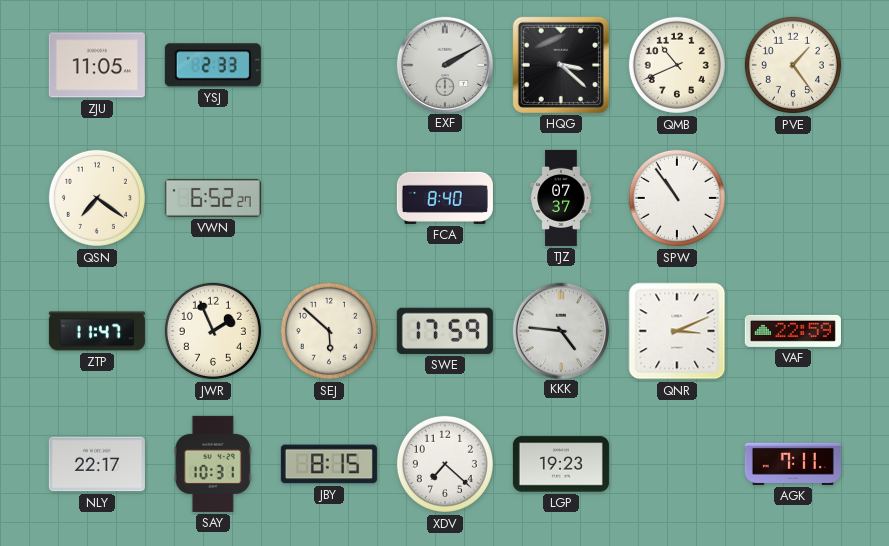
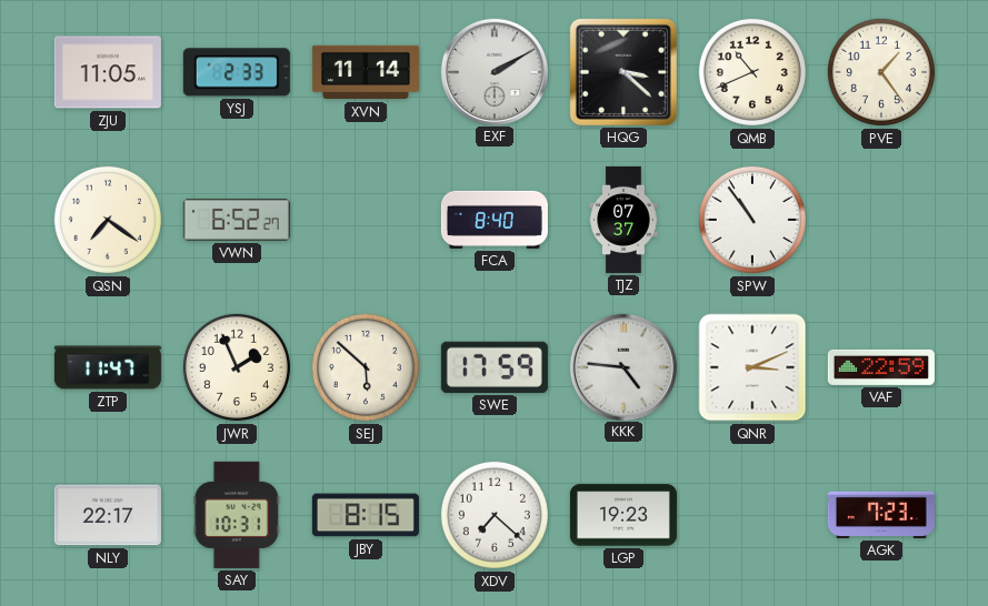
XVN: none -> 11:14
AGK: 7:11 -> 7:23
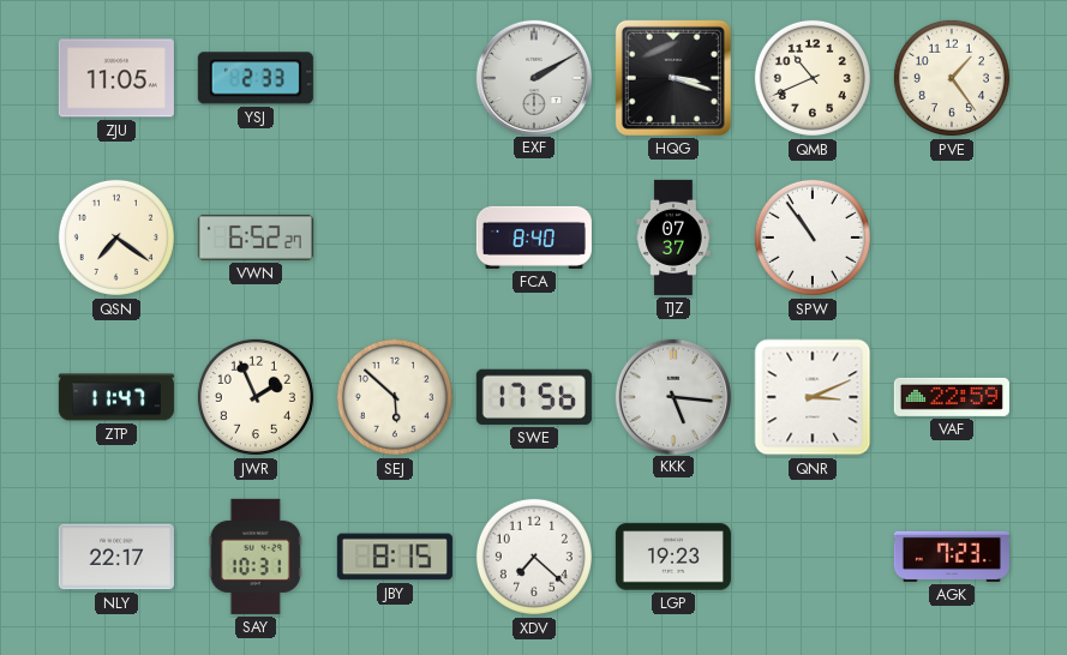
XVN: 11:14 -> none
HQG: 3:22 -> 3:18
SWE: 17:59 -> 17:56
KKK: 4:46 -> 5:16
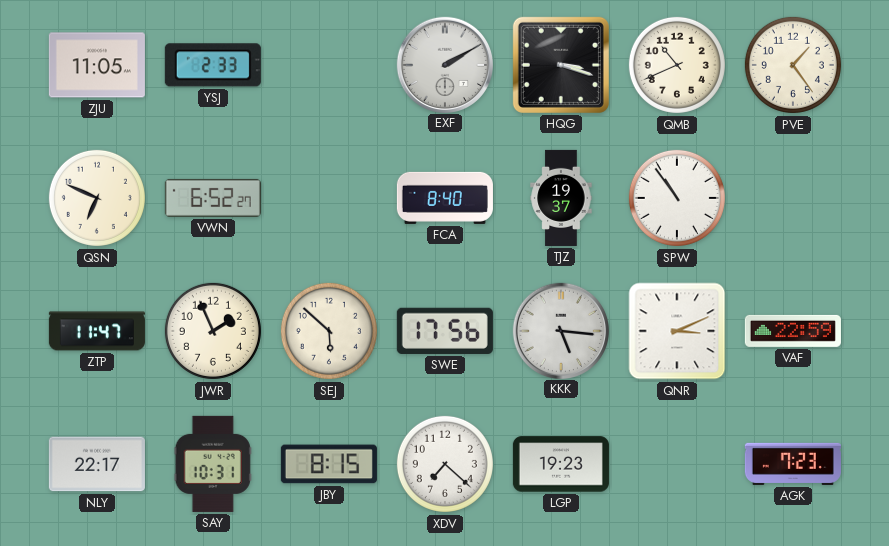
QSN: 7:21 -> 6:49
TJZ: 07:37 -> 19:37
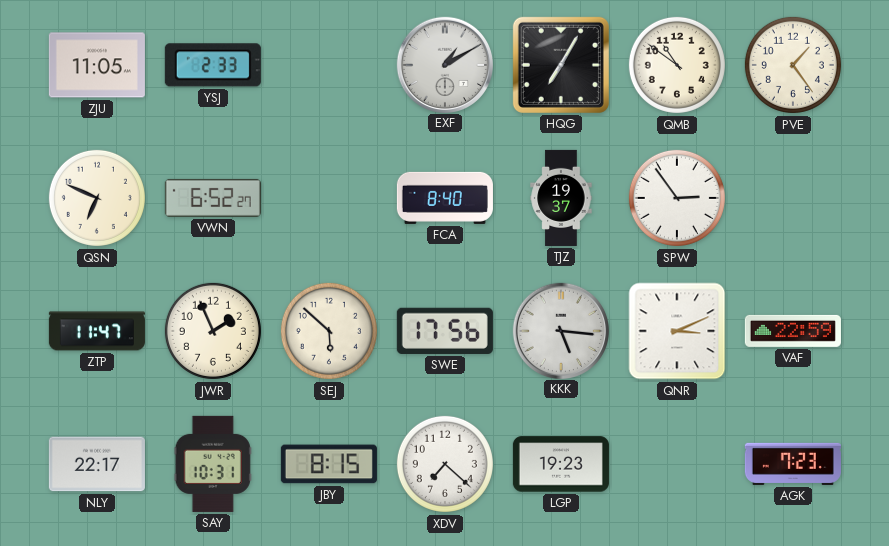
EXF: 2:10 -> 1:10
HQG: 3:18 -> 7:05
QMB: 10:41 -> 10:51
SPW: 10:54 -> 2:54
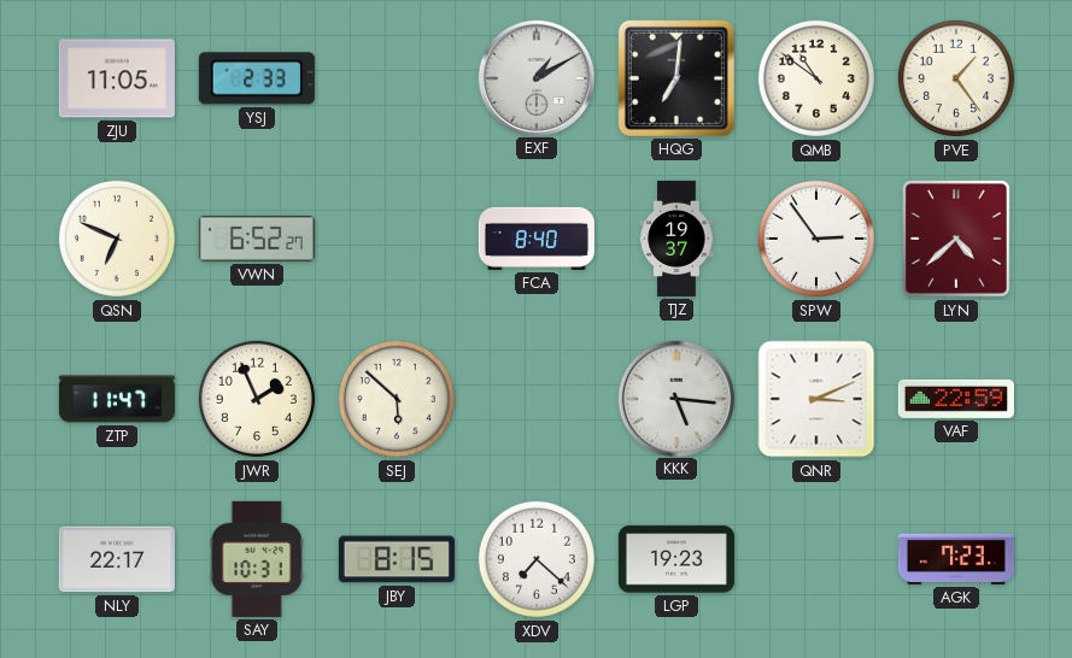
HQG: 7:05 -> 7:01
LYN: none -> 4:38
SWE: 17:56 -> none
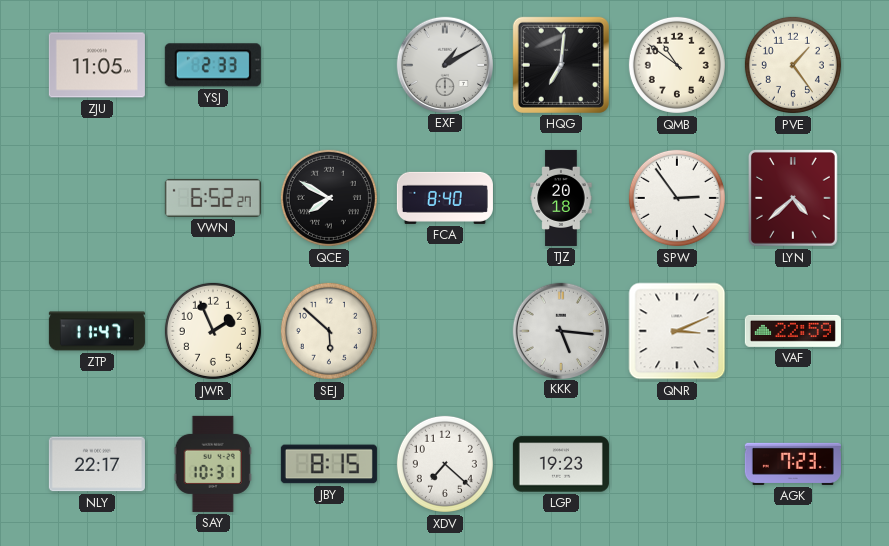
QSN: 6:49 -> none
QCE: none -> 7:50
TJZ: 19:37 -> 20:18
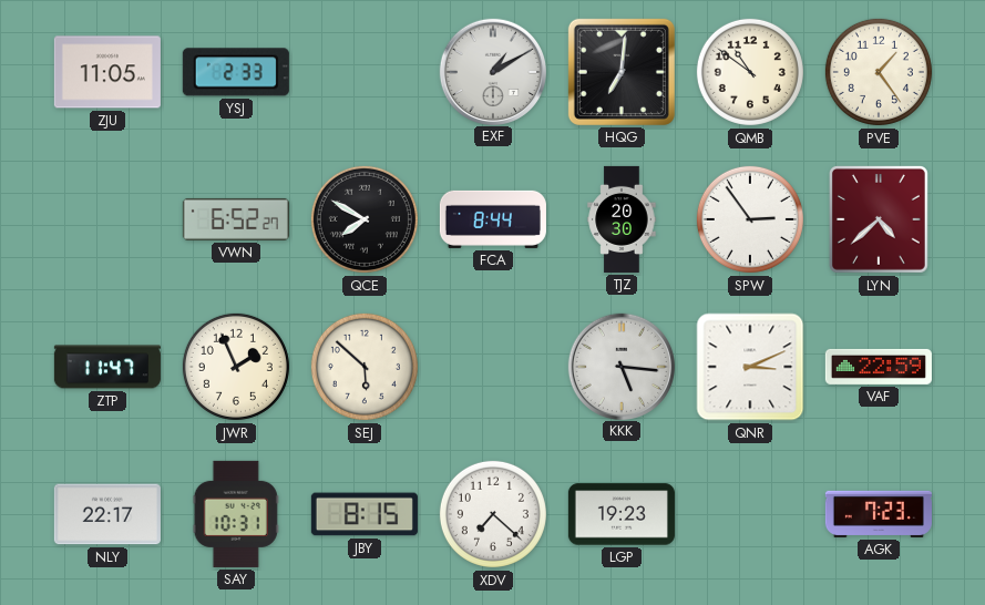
FCA: 8:40 -> 8:44
TJZ: 20:18 -> 20:30
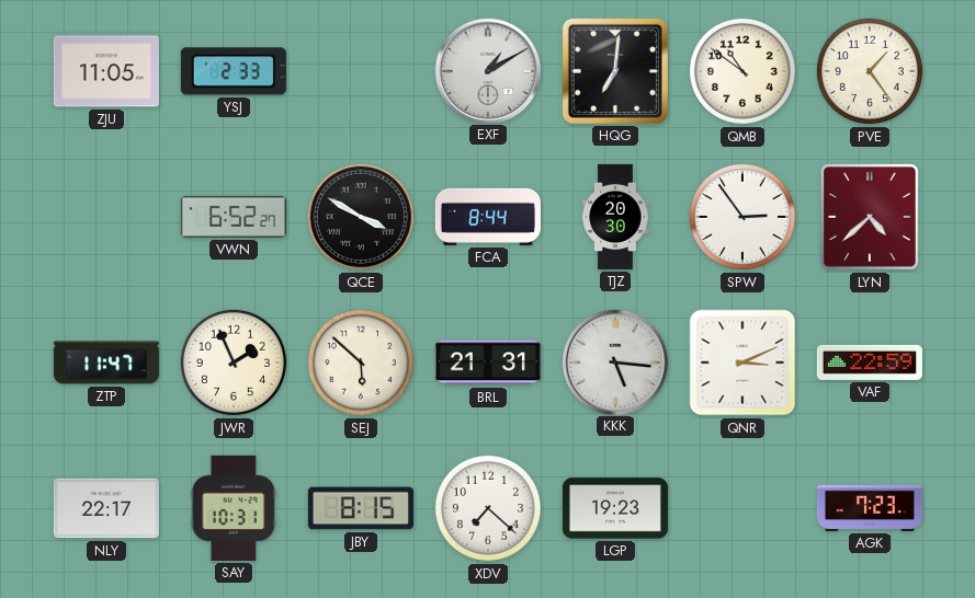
QCE: 7:50 -> 3:50
BRL: none -> 21:31
